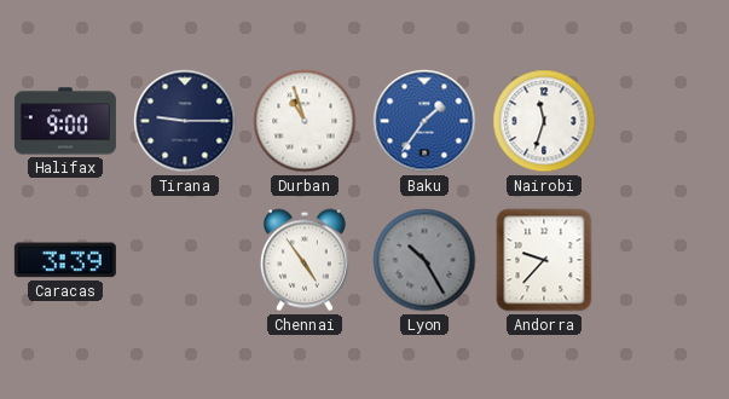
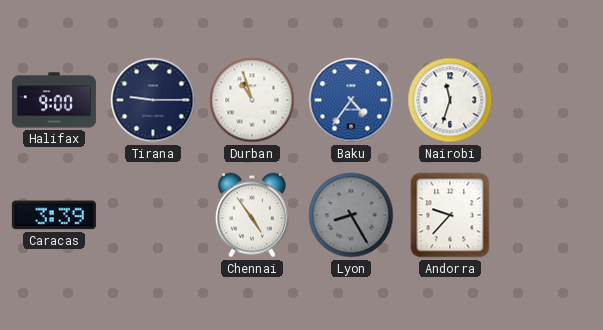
Baku: 1:36 -> 4:36
Lyon: 10:25 -> 8:25
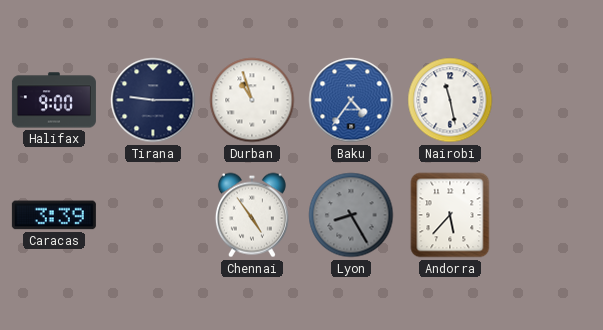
Nairobi: 11:33 -> 11:28
Andorra: 9:37 -> 5:37
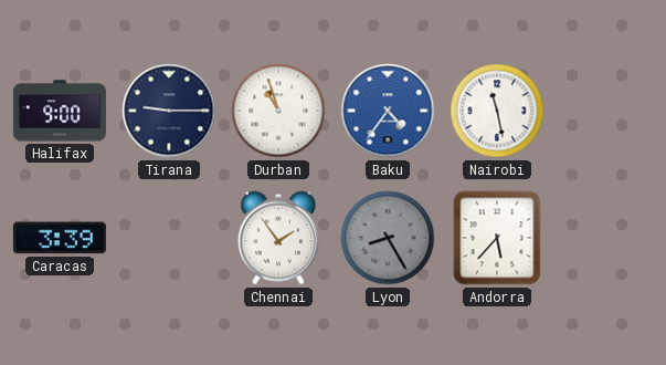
Chennai: 4:54 -> 1:54
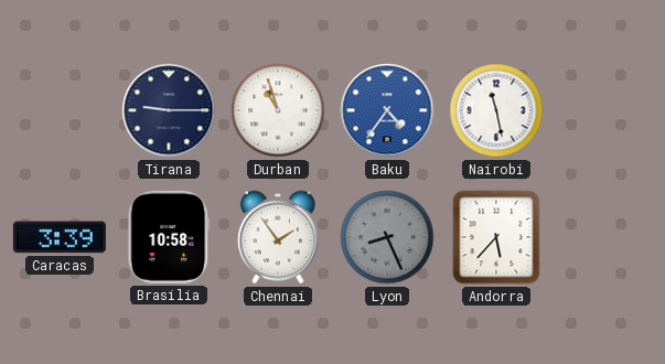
Halifax: 9:00 -> none
Brasilia: none -> 10:58
Lyon: 8:25 -> 8:26
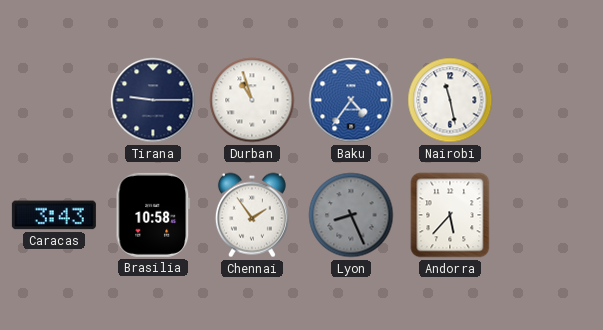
Caracas: 3:39 -> 3:43
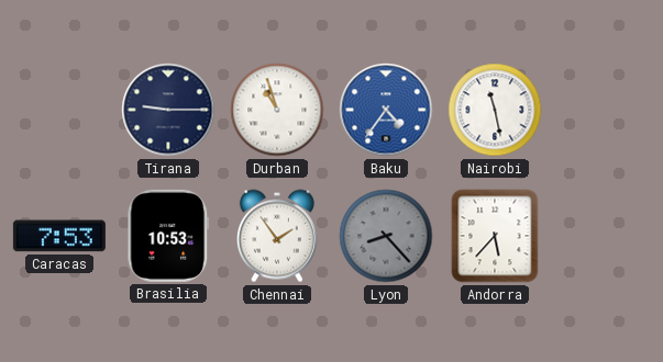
Caracas: 3:43 -> 7:53
Brasilia: 10:58 -> 10:53
Lyon: 8:26 -> 8:23
